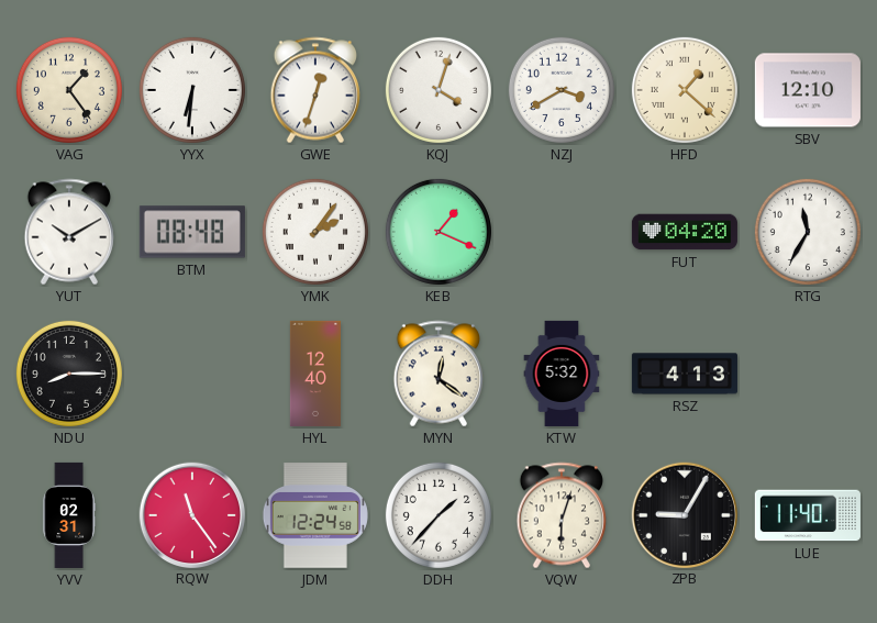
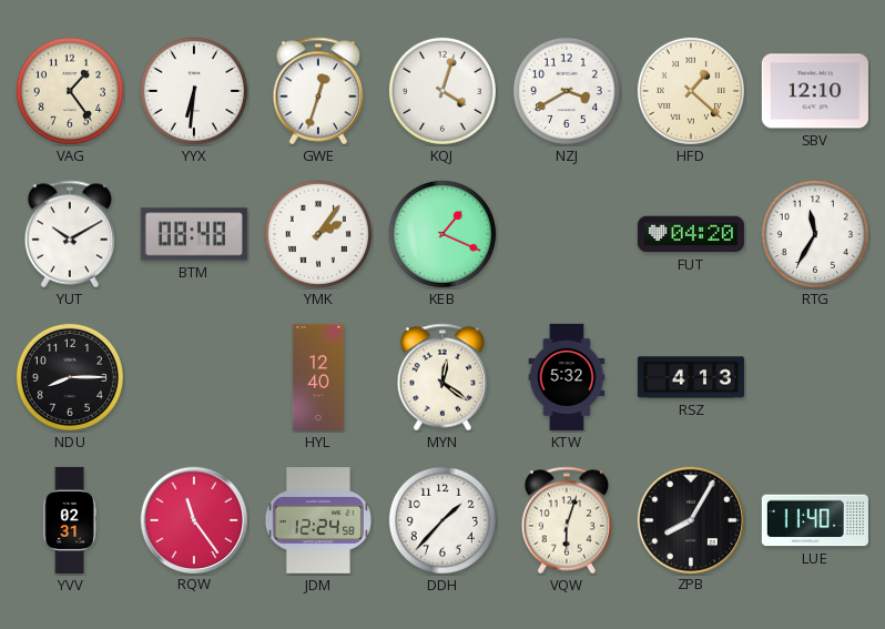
ZPB: 9:05 -> 8:05
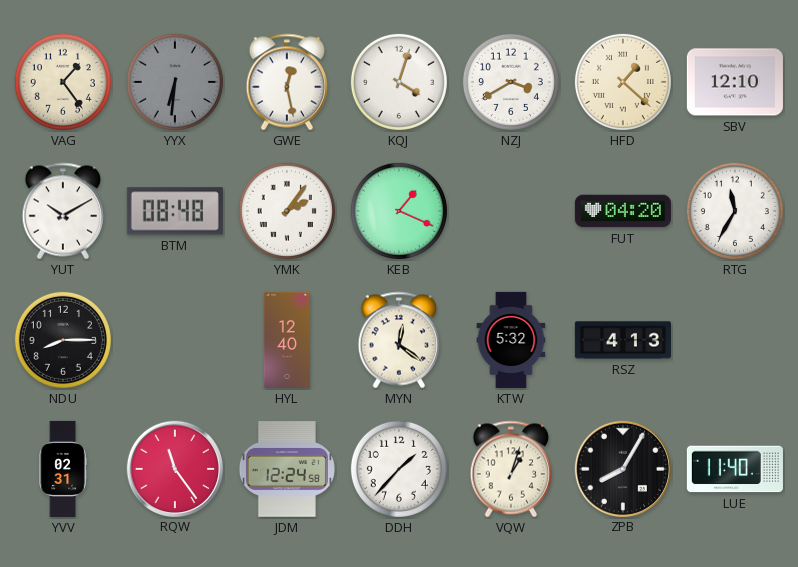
YYX dial: white -> grey
GWE: 12:33 -> 12:28
VQW: 6:03 -> 1:03
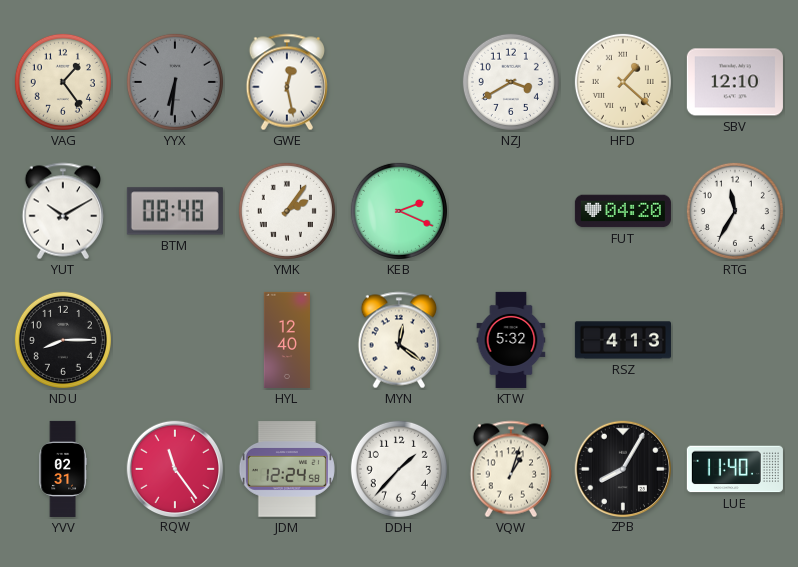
KQJ: 4:03 -> none
KEB: 1:19 -> 2:19
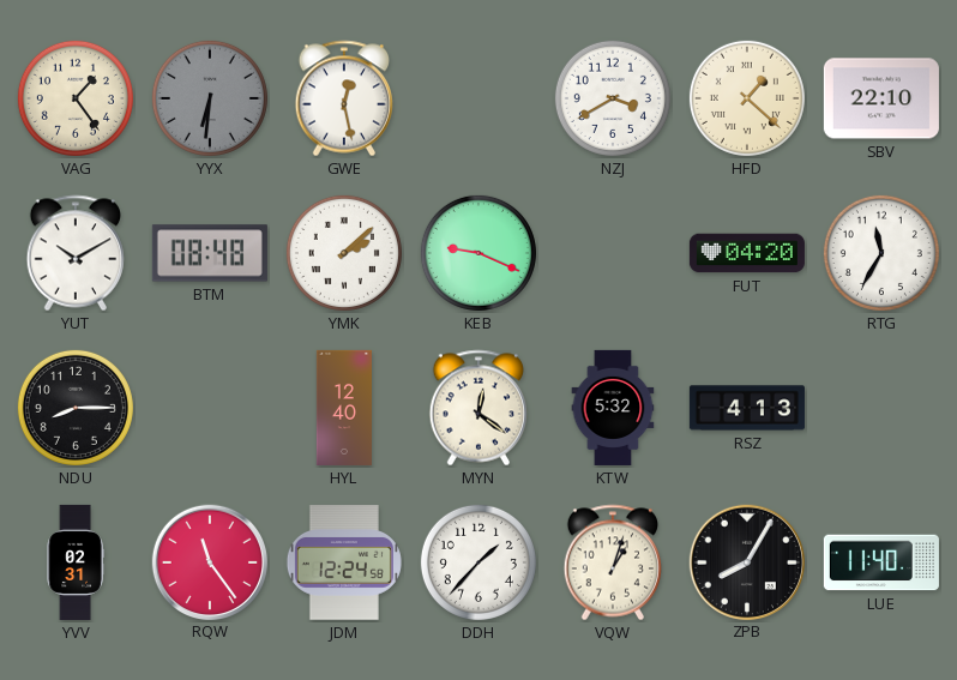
SBV: 12:10 -> 22:10
YMK: 2:06 -> 2:08
KEB: 2:19 -> 9:19
